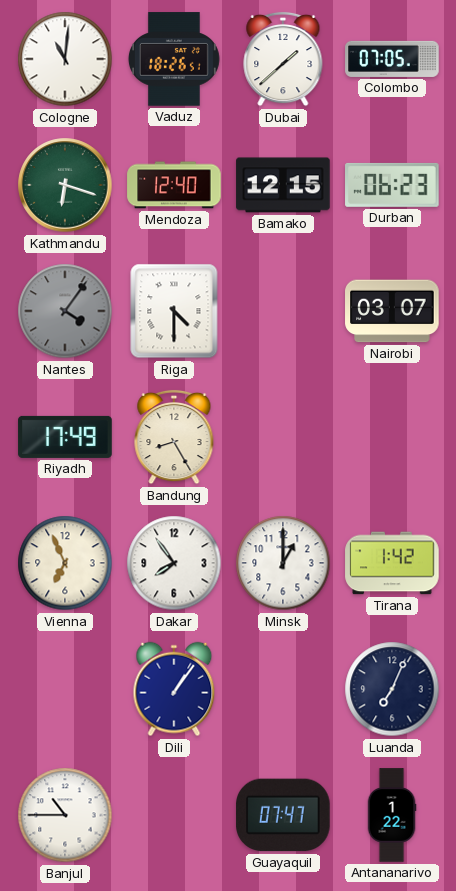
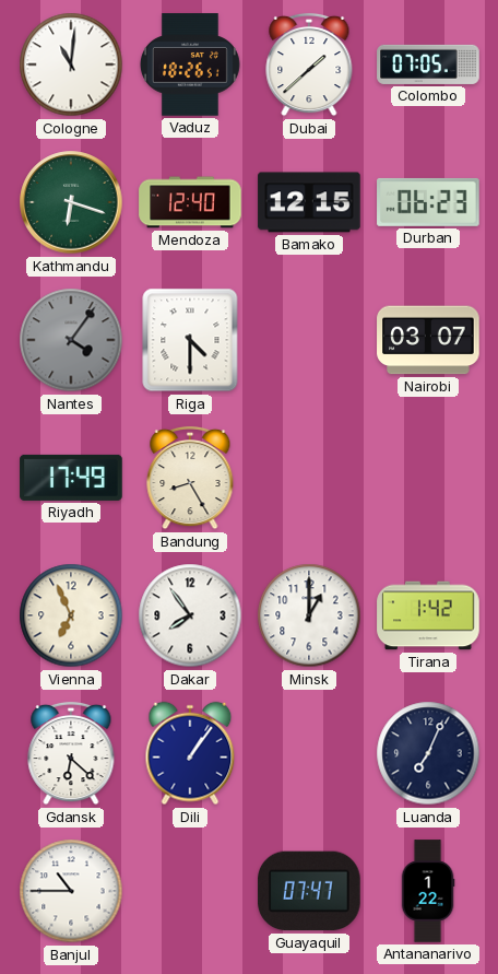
Gdansk: none -> 6:22
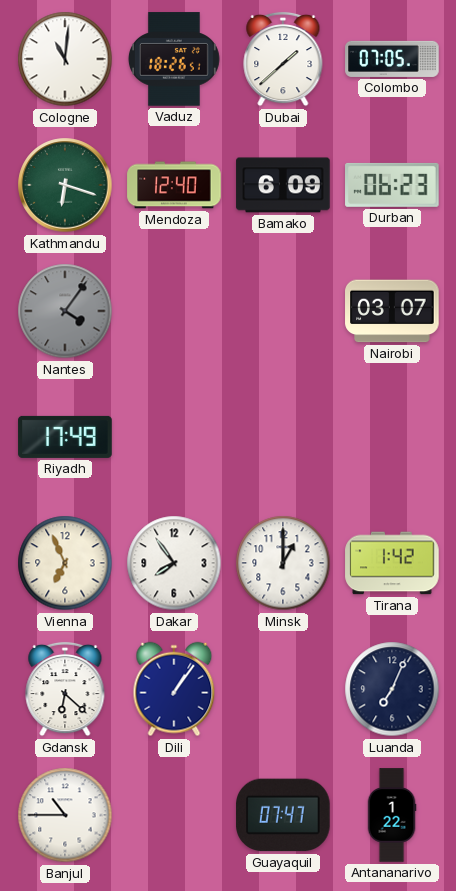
Bamako: 12:15 -> 6:09
Riga: 4:30 -> none
Bandung: 8:25 -> none
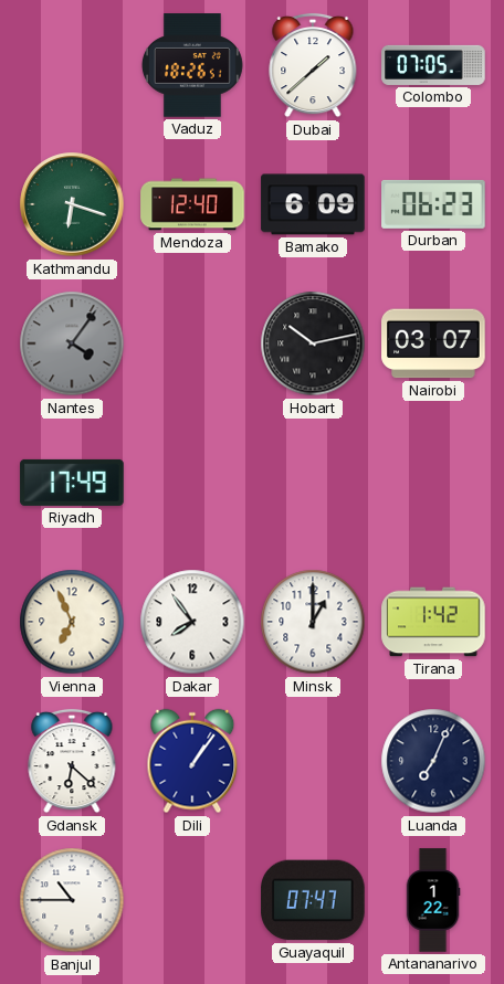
Cologne: 11:01 -> none
Hobart: none -> 10:13
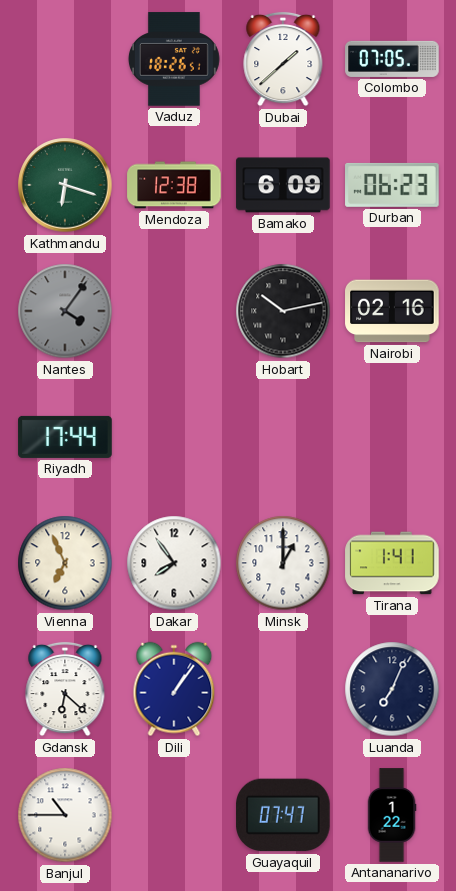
Mendoza: 12:40 -> 12:38
Nairobi: 03:07 -> 02:16
Riyadh: 17:49 -> 17:44
Tirana: 1:42 -> 1:41
